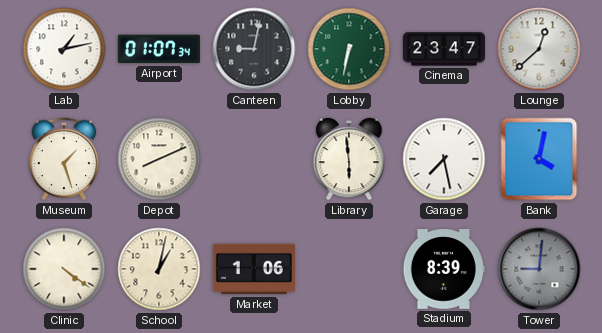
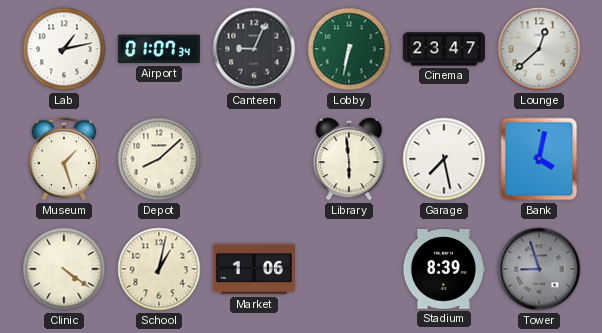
Canteen: 9:02 -> 9:04
Depot: 8:11 -> 8:08
Tower: 9:01 -> 8:57
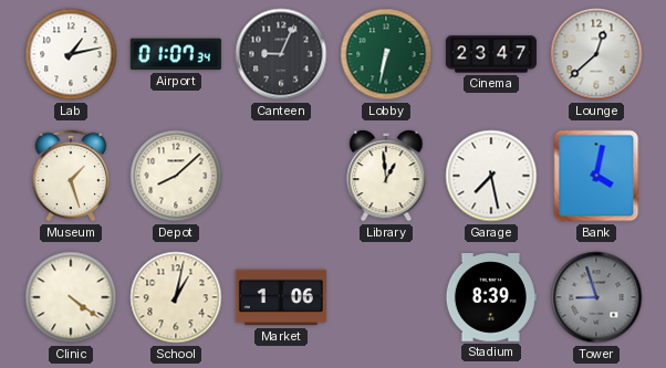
Library: 5:59 -> 12:59
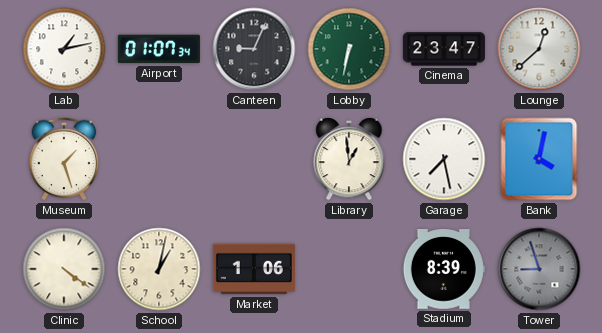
Depot: 8:08 -> none
